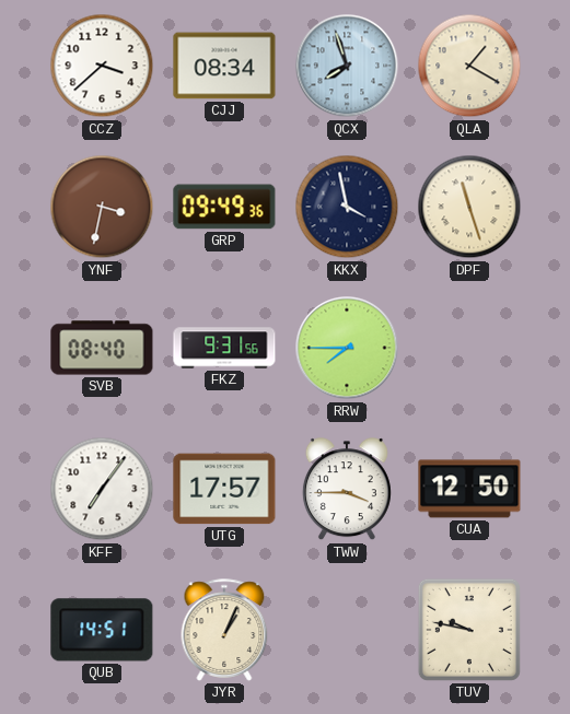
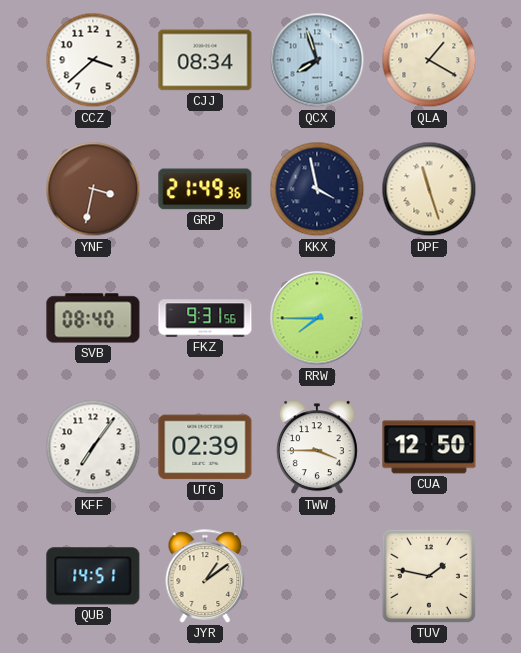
GRP: 09:49 -> 21:49
UTG: 17:57 -> 02:39
JYR: 1:04 -> 1:09
TUV: 9:47 -> 1:47
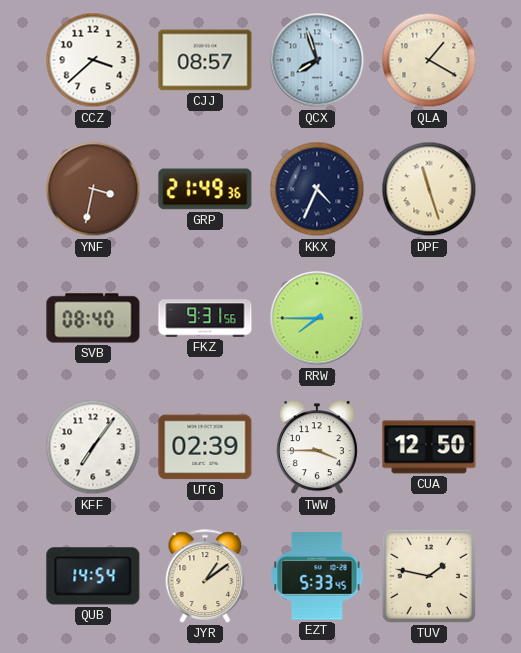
CJJ: 08:34 -> 08:57
KKX: 3:58 -> 4:34
QUB: 14:51 -> 14:54
EZT: none -> 5:33
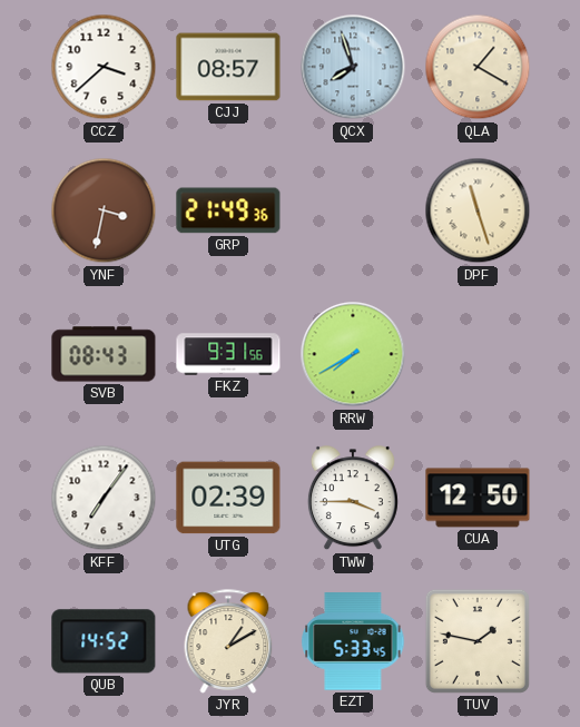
KKX: 4:34 -> none
SVB: 08:40 -> 08:43
RRW: 7:45 -> 7:40
QUB: 14:54 -> 14:52
JYR: 1:09 -> 1:10
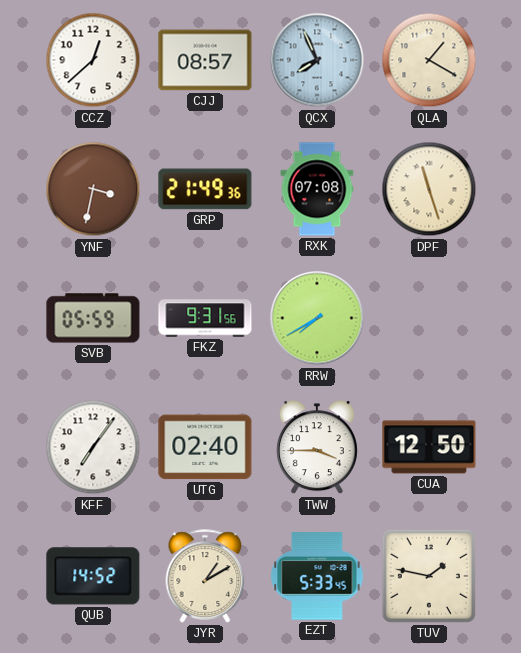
CCZ: 3:38 -> 12:38
QCX: 7:57 -> 7:56
RXK: none -> 07:08
SVB: 08:43 -> 05:59
UTG: 02:39 -> 02:40
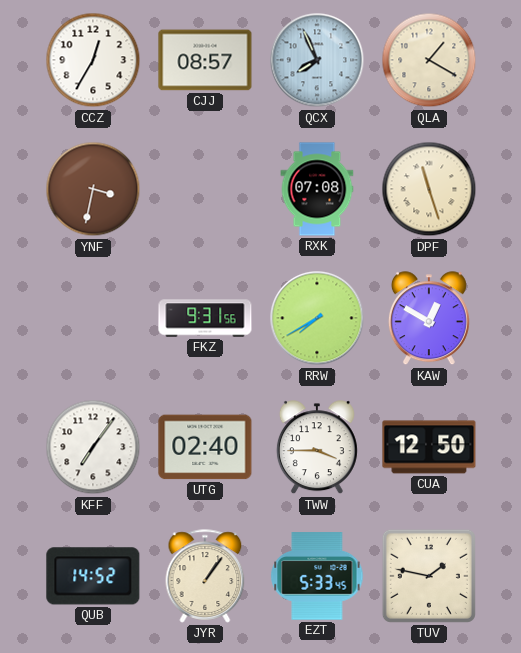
CCZ: 12:38 -> 12:35
GRP: 21:49 -> none
SVB: 05:59 -> none
KAW: none -> 12:50
JYR: 1:10 -> 1:06
